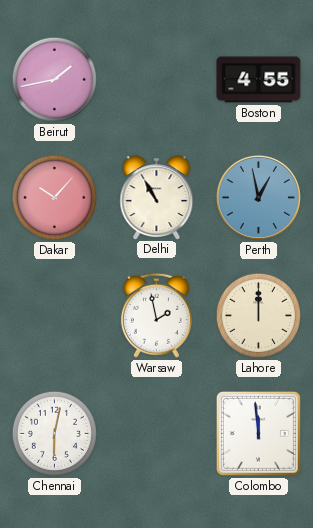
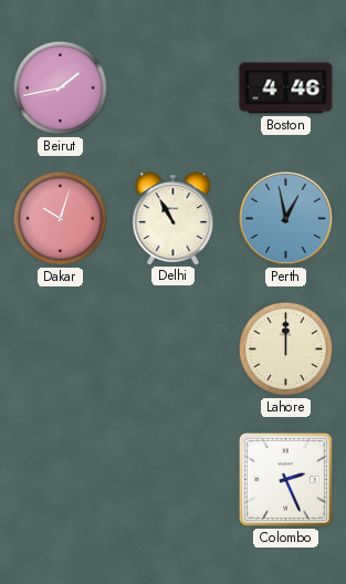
Boston: 4:55 -> 4:46
Dakar: 10:07 -> 10:03
Warsaw: 1:58 -> none
Chennai: 6:02 -> none
Colombo: 11:59 -> 2:26
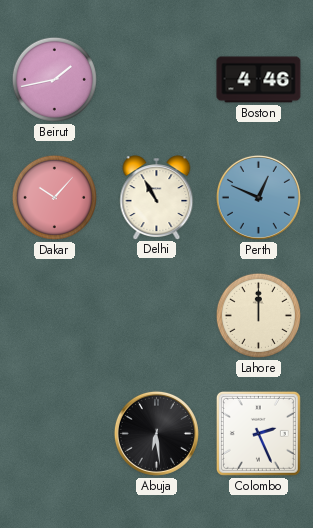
Dakar: 10:03 -> 10:07
Perth: 12:58 -> 12:49
Abuja: none -> 6:29
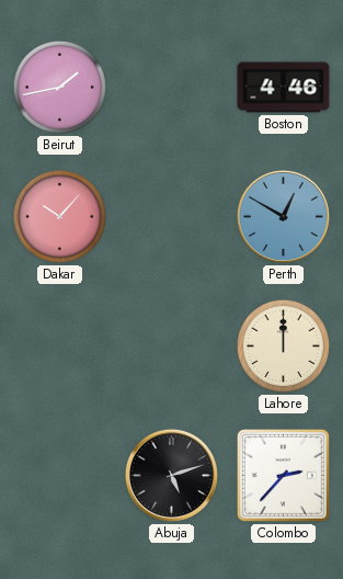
Delhi: 10:55 -> none
Perth: 12:49 -> 12:50
Abuja: 6:29 -> 5:12
Colombo: 2:26 -> 2:37
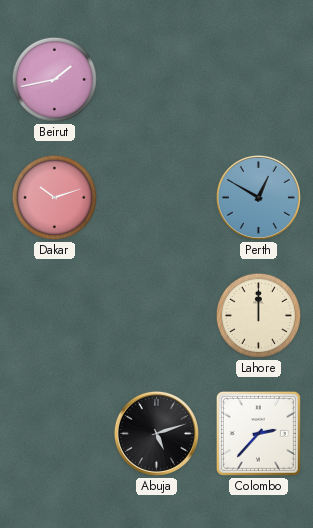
Boston: 4:46 -> none
Dakar: 10:07 -> 10:12
